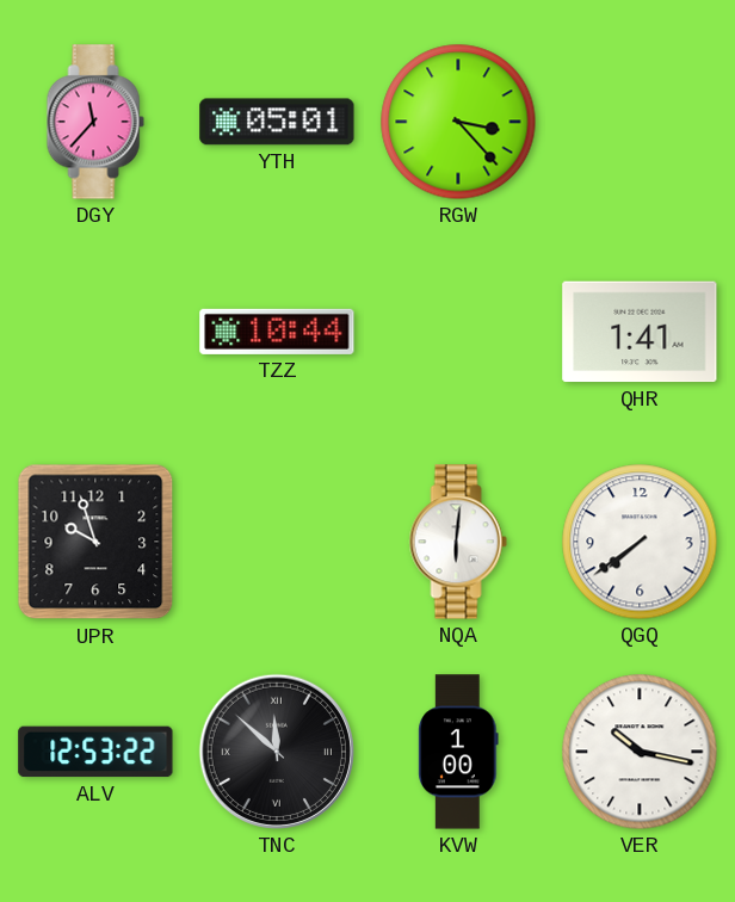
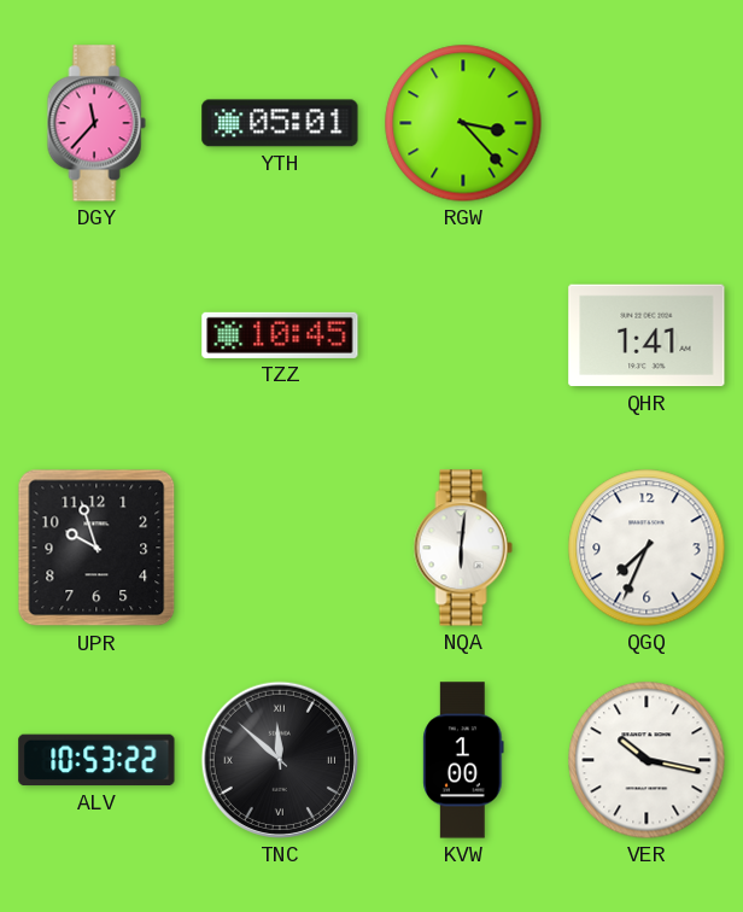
TZZ: 10:44 -> 10:45
QGQ: 7:39 -> 7:34
ALV: 12:53 -> 10:53
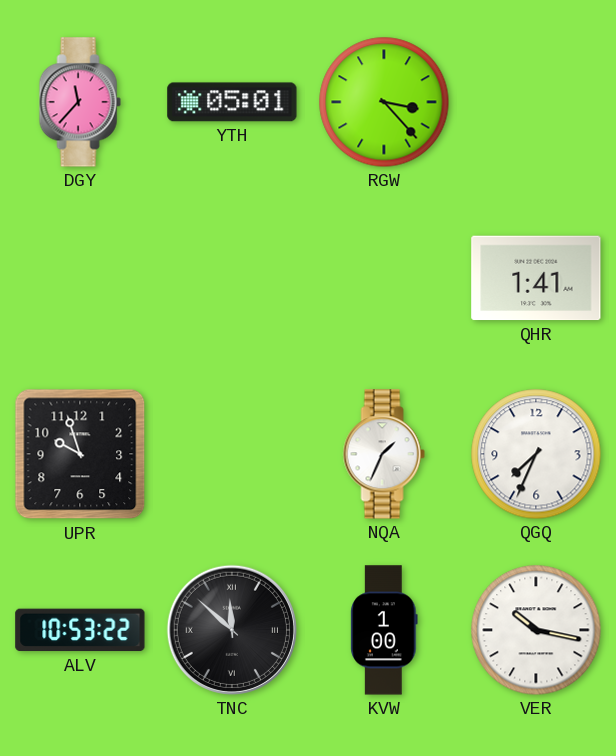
TZZ: 10:45 -> none
NQA: 6:01 -> 1:34
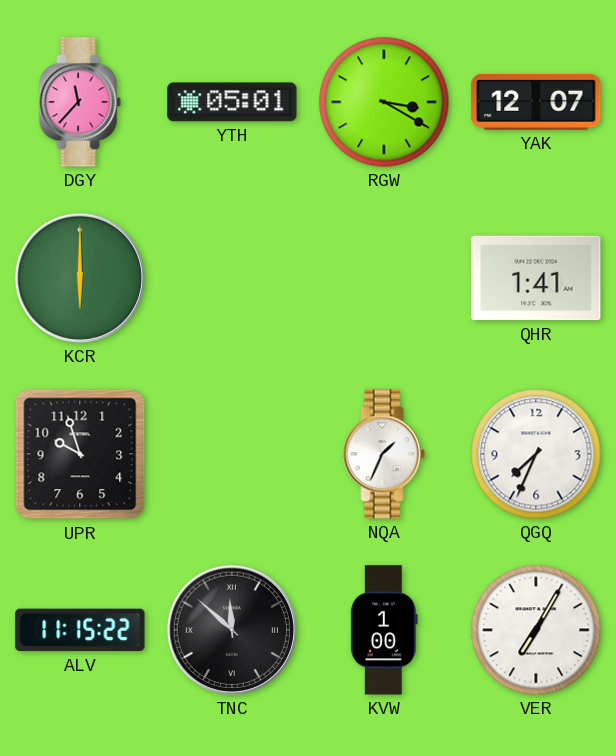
RGW: 3:23 -> 3:20
YAK: none -> 12:07
KCR: none -> 6:00
ALV: 10:53 -> 11:15
VER: 10:17 -> 7:05
